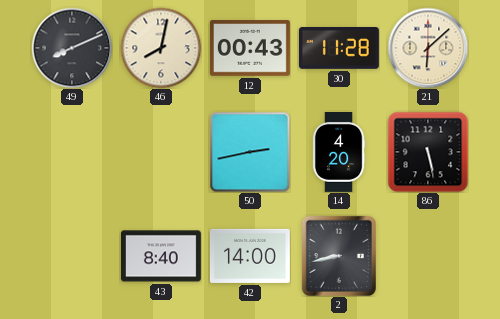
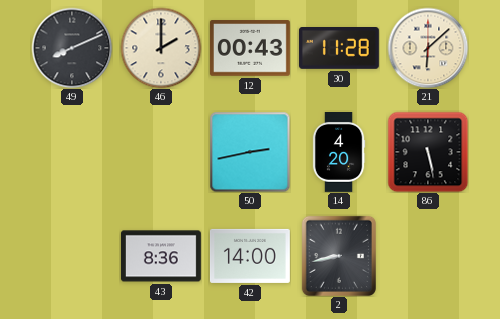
46: 8:02 -> 2:00
43: 8:40 -> 8:36
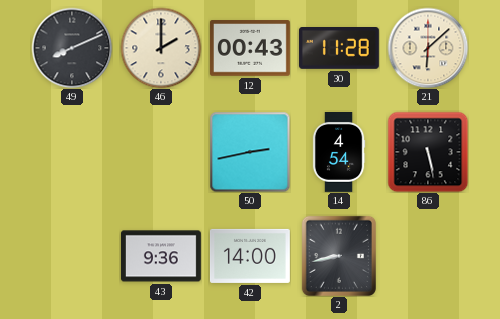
14: 4:20 -> 4:54
43: 8:36 -> 9:36
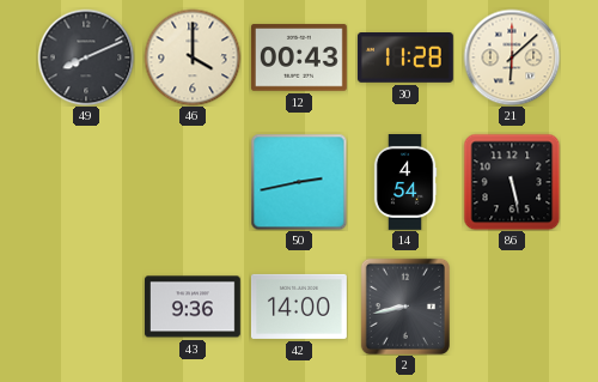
46: 2:00 -> 4:00
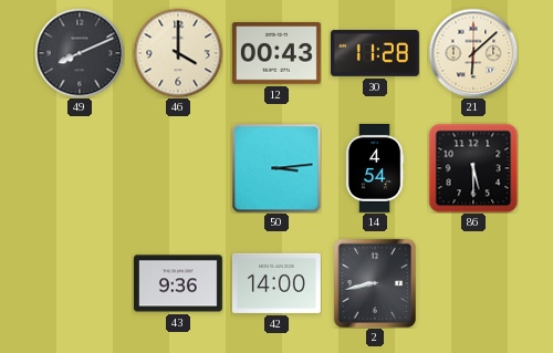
50: 2:43 -> 3:14
86: 5:28 -> 5:30
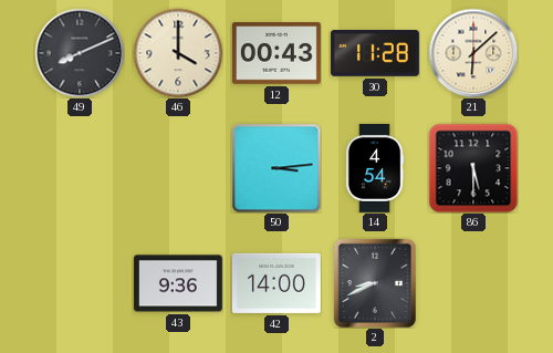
2: 8:43 -> 8:41
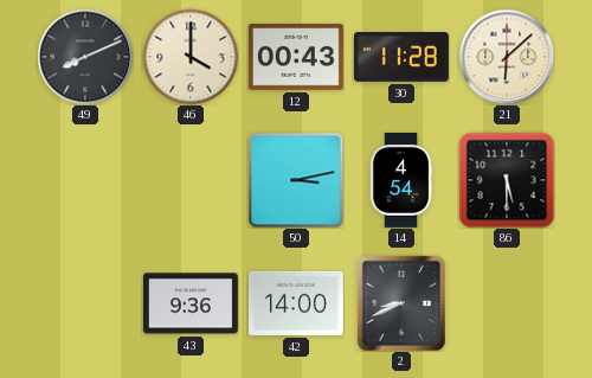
50: 3:14 -> 3:13
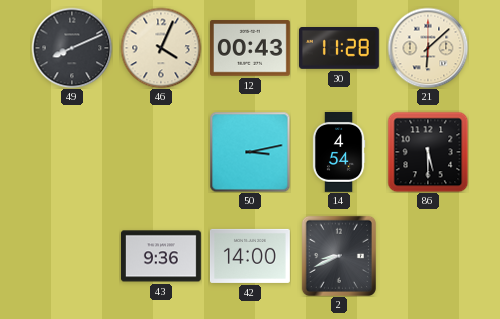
46: 4:00 -> 4:04
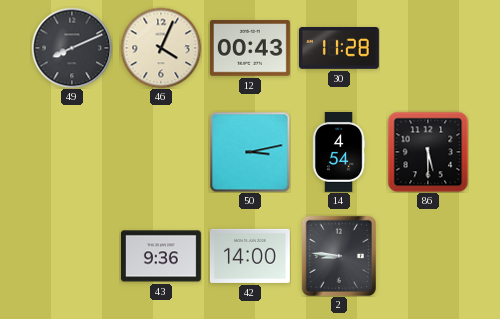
21: 6:08 -> none
2: 8:41 -> 8:46
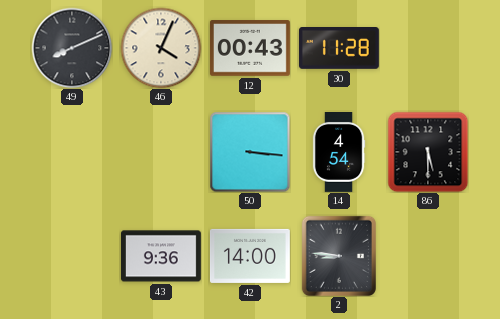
50: 3:13 -> 3:16
